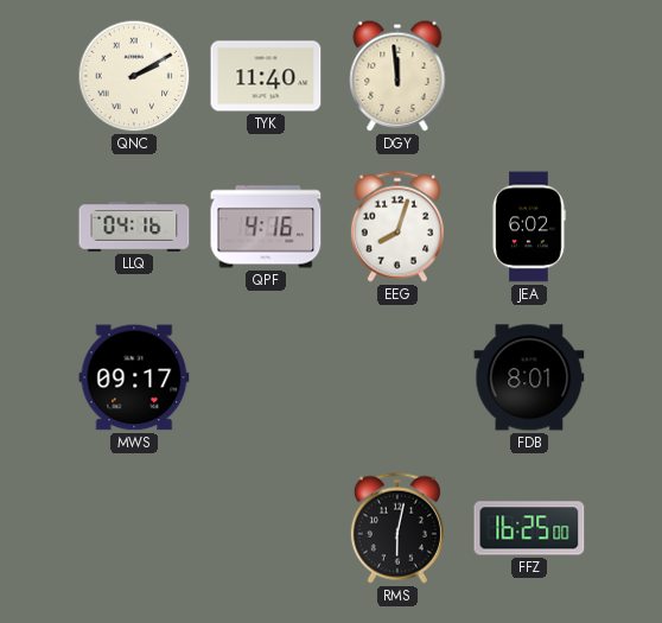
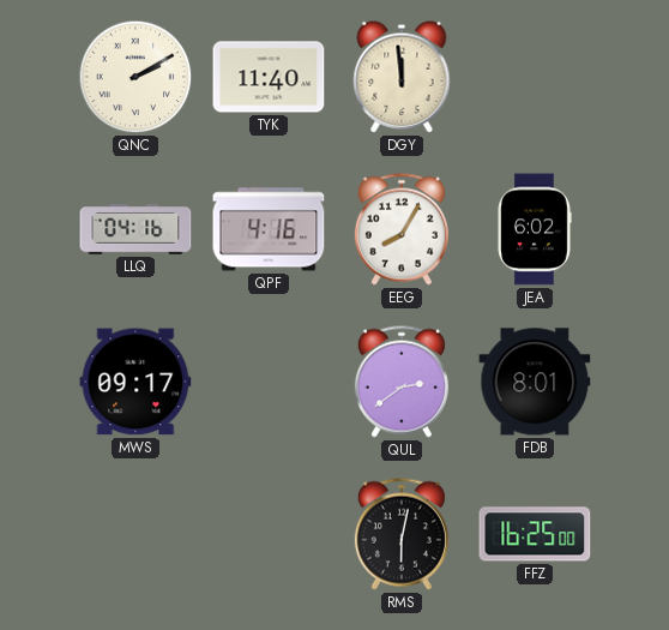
EEG: 8:03 -> 8:05
QUL: none -> 2:39
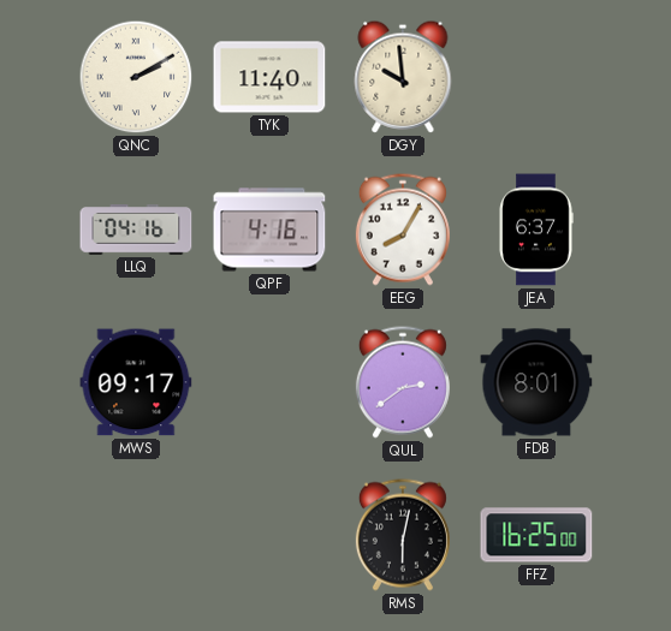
DGY: 11:59 -> 9:59
JEA: 6:02 -> 6:37
